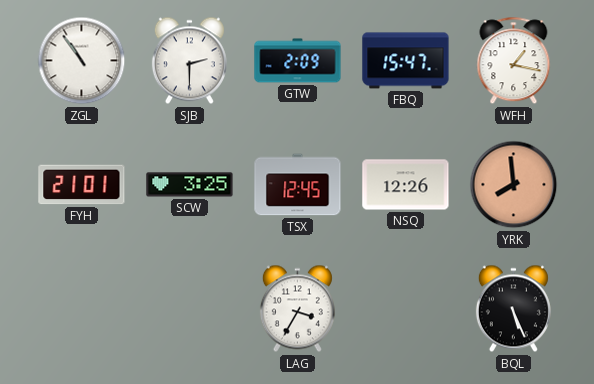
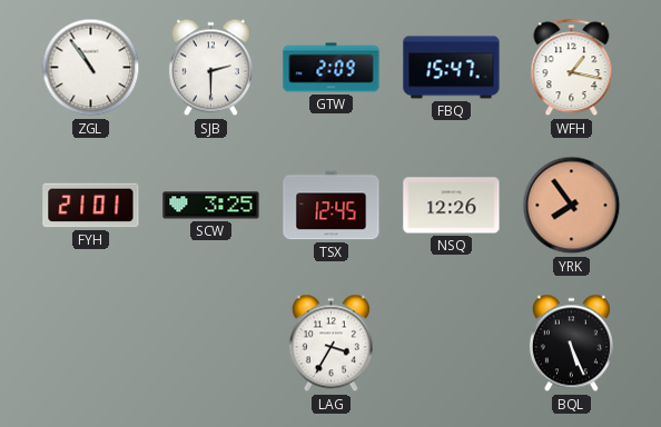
YRK: 7:59 -> 7:54
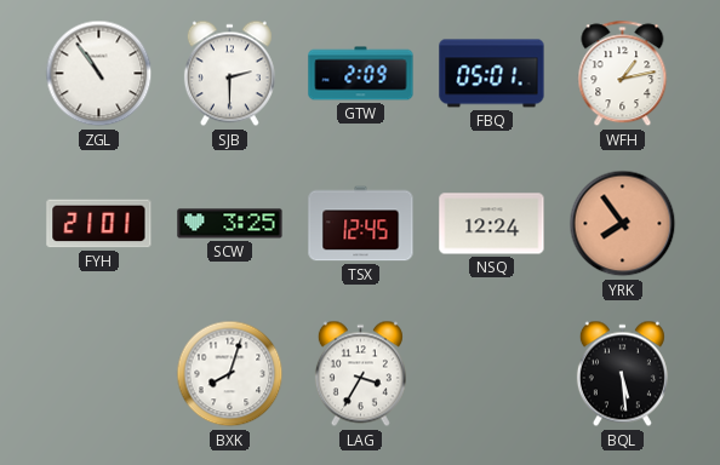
FBQ: 15:47 -> 05:01
WFH: 1:17 -> 1:13
NSQ: 12:26 -> 12:24
BXK: none -> 8:03
BQL: 5:26 -> 5:29
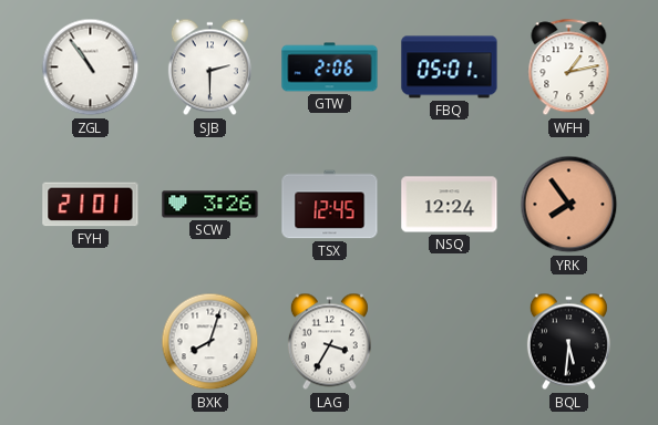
GTW: 2:09 -> 2:06
SCW: 3:25 -> 3:26
BQL: 5:29 -> 5:31
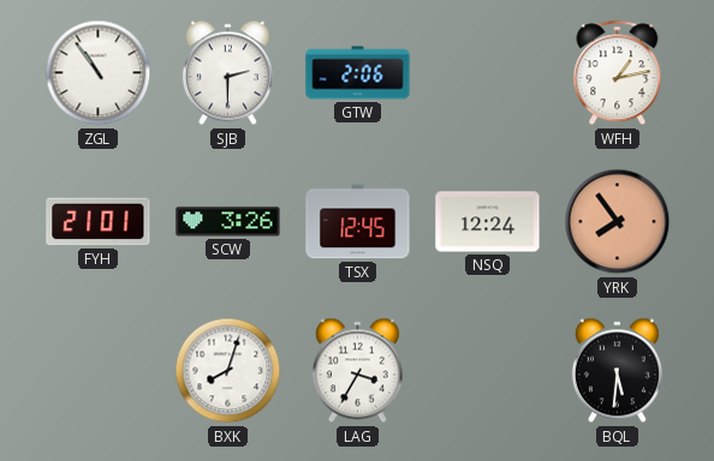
FBQ: 05:01 -> none
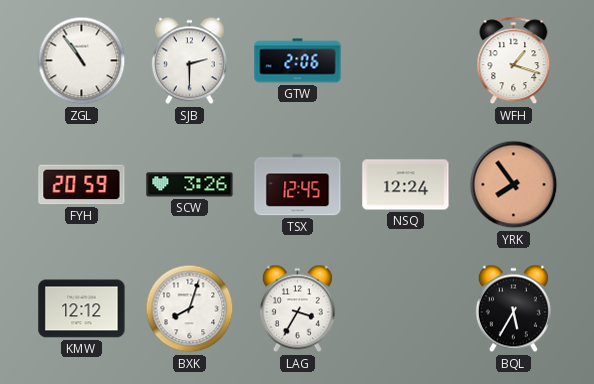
WFH: 1:13 -> 1:18
FYH: 21:01 -> 20:59
KMW: none -> 12:12
BQL: 5:31 -> 5:35
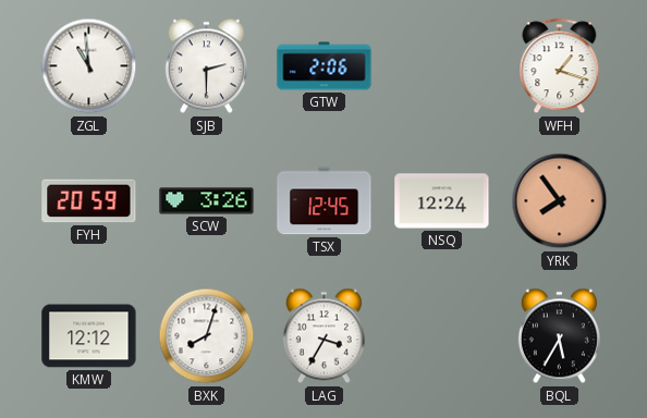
ZGL: 10:54 -> 10:59
